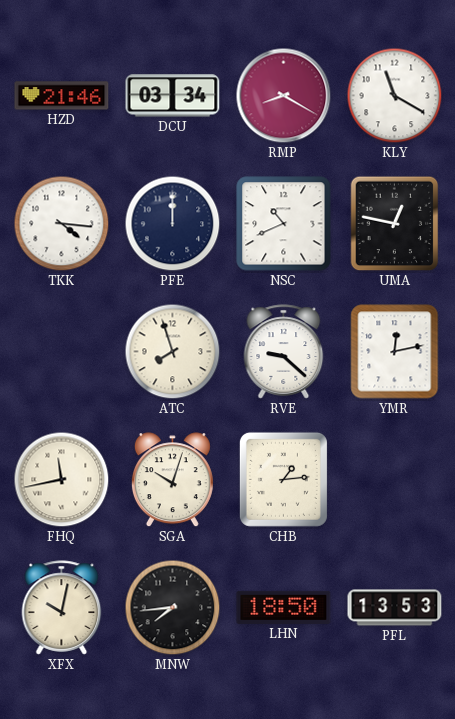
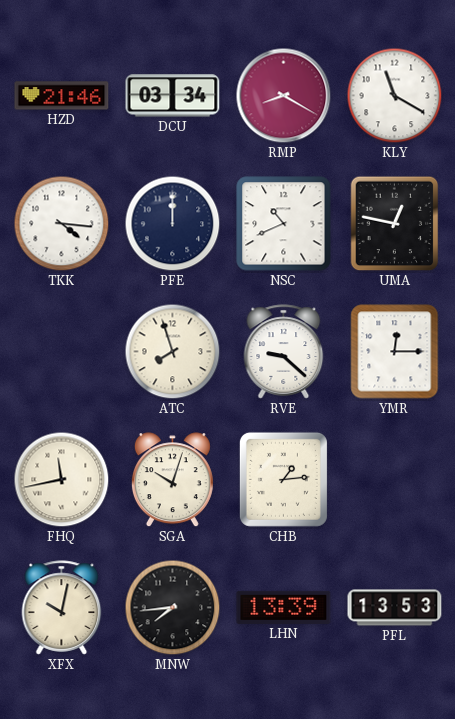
YMR: 12:13 -> 12:15
LHN: 18:50 -> 13:39
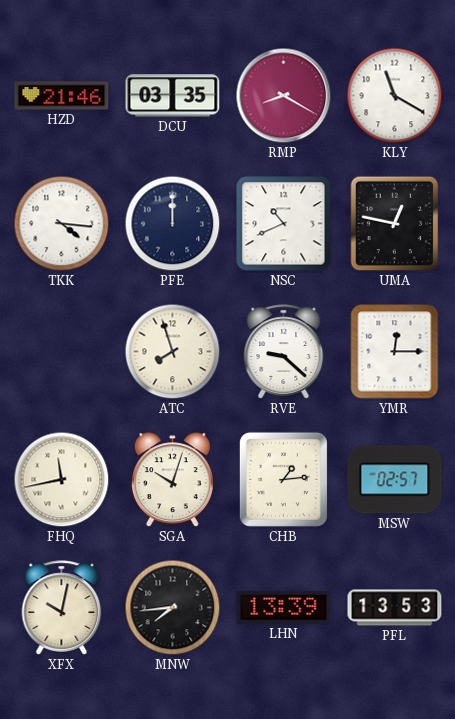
DCU: 03:34 -> 03:35
MSW: none -> 02:57
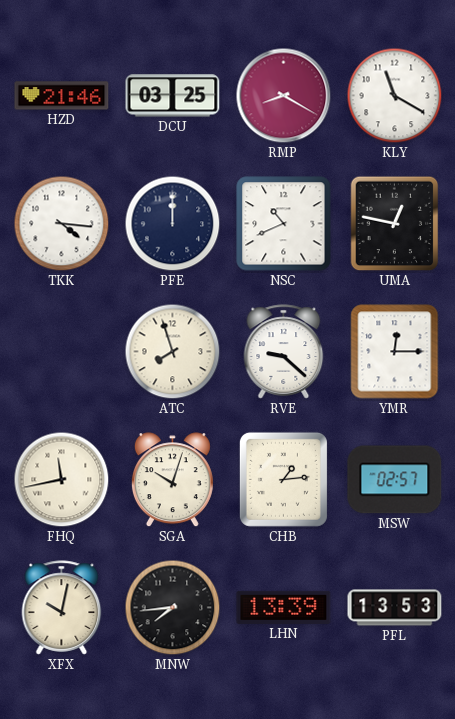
DCU: 03:35 -> 03:25
